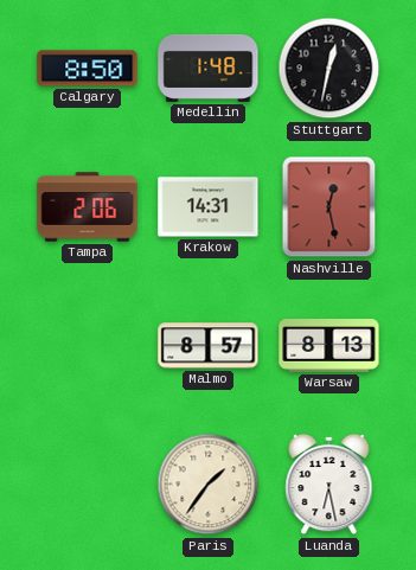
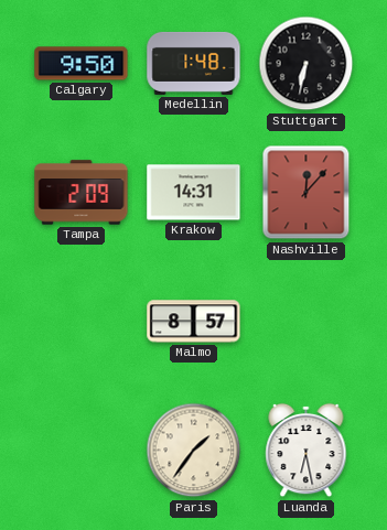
Calgary: 8:50 -> 9:50
Stuttgart: 12:32 -> 6:32
Tampa: 2:06 -> 2:09
Nashville: 12:28 -> 12:07
Warsaw: 8:13 -> none
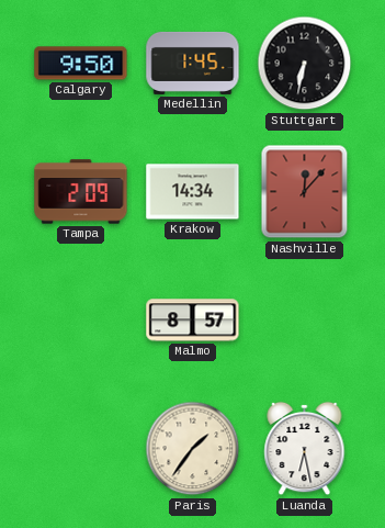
Medellin: 1:48 -> 1:45
Krakow: 14:31 -> 14:34
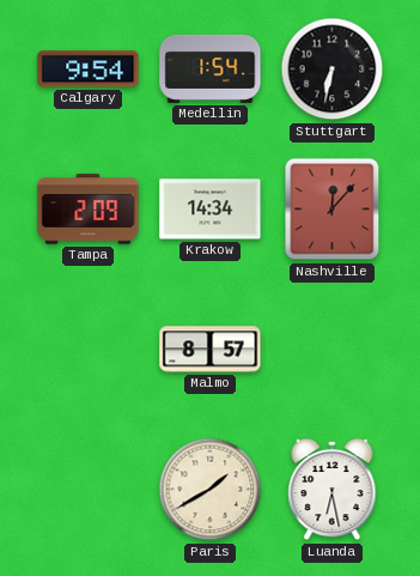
Calgary: 9:50 -> 9:54
Medellin: 1:45 -> 1:54
Paris: 1:36 -> 1:40
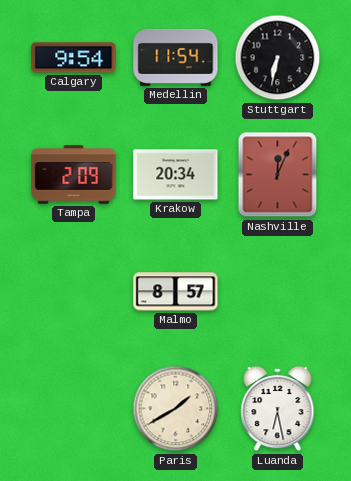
Medellin: 1:54 -> 11:54
Krakow: 14:34 -> 20:34
Nashville: 12:07 -> 12:04
